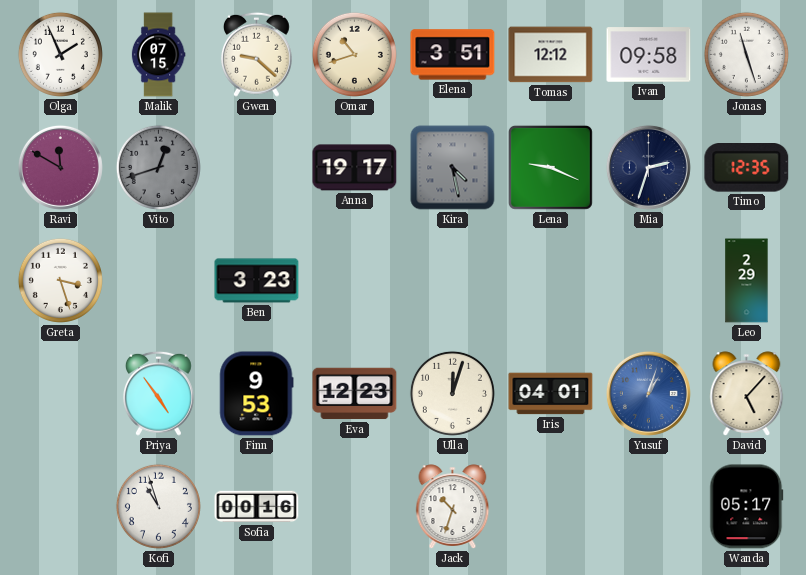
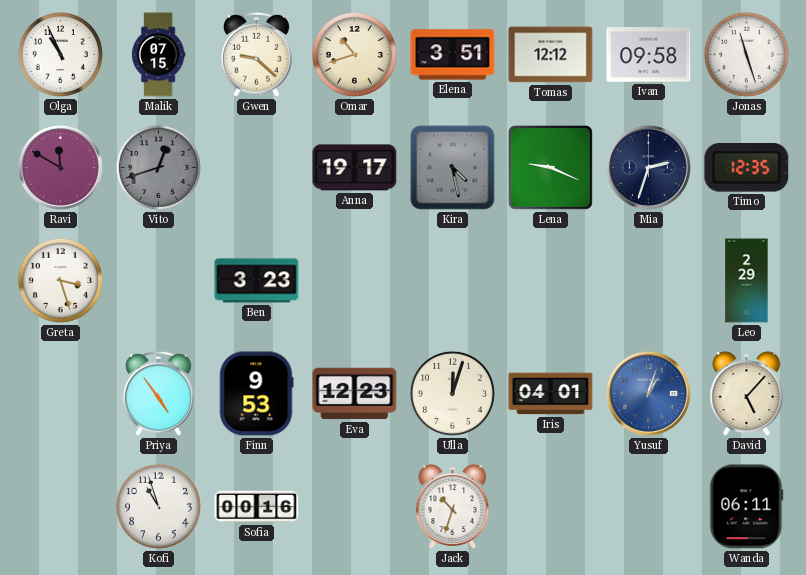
Olga: 1:56 -> 10:56
Wanda: 05:17 -> 06:11
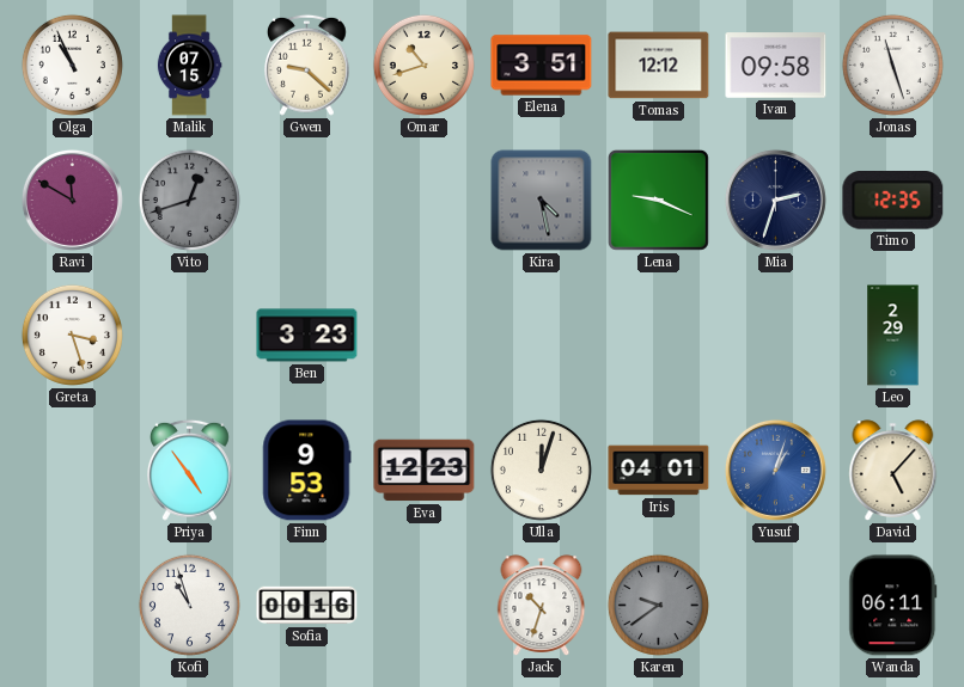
Anna: 19:17 -> none
Karen: none -> 9:39
